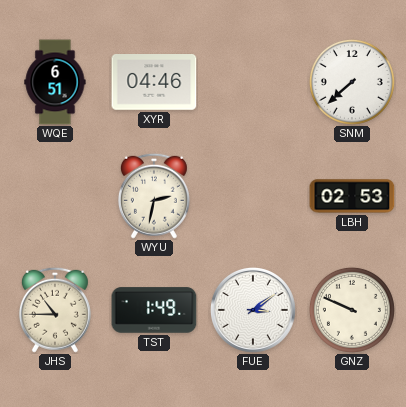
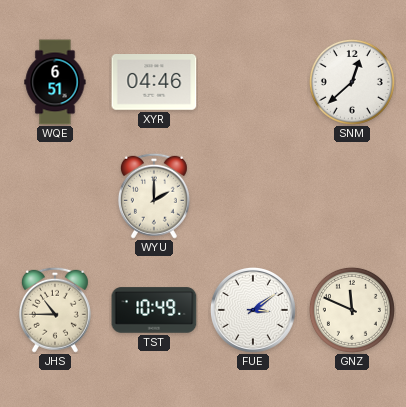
SNM: 7:38 -> 12:38
WYU: 2:32 -> 2:00
LBH: 02:53 -> none
TST: 1:49 -> 10:49
GNZ: 9:49 -> 11:49
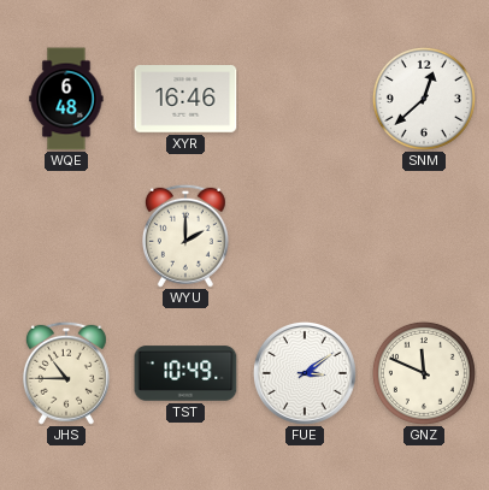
WQE: 6:51 -> 6:48
XYR: 04:46 -> 16:46
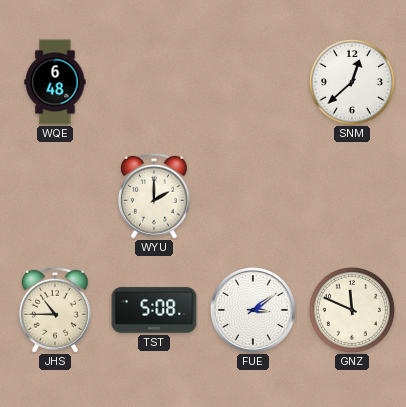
XYR: 16:46 -> none
TST: 10:49 -> 5:08
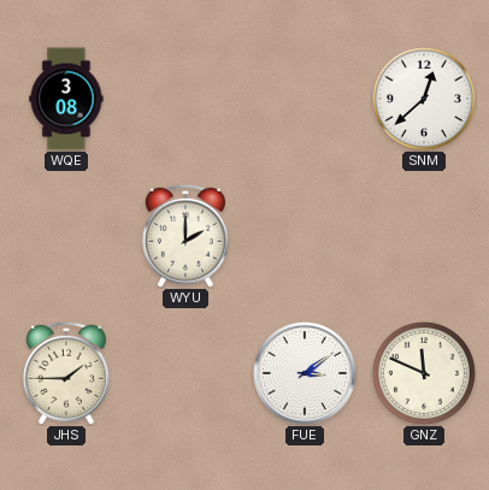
WQE: 6:48 -> 3:08
JHS: 10:45 -> 1:45
TST: 5:08 -> none
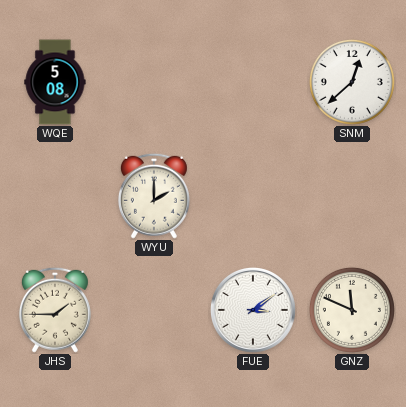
WQE: 3:08 -> 5:08
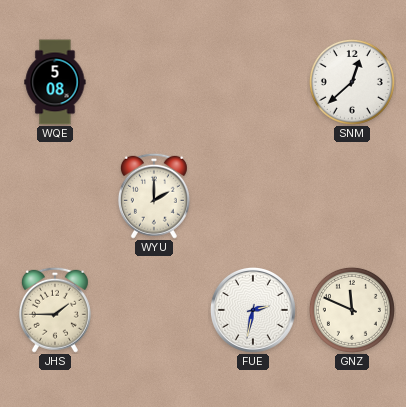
FUE: 3:09 -> 2:32
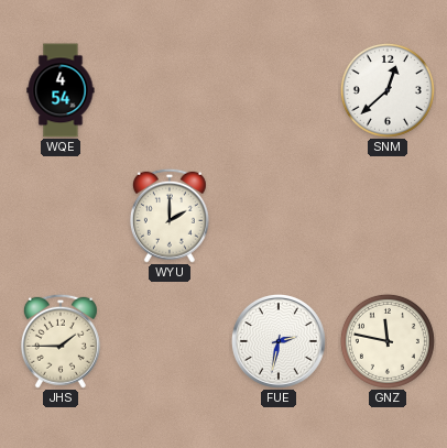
WQE: 5:08 -> 4:54
GNZ: 11:49 -> 11:47
